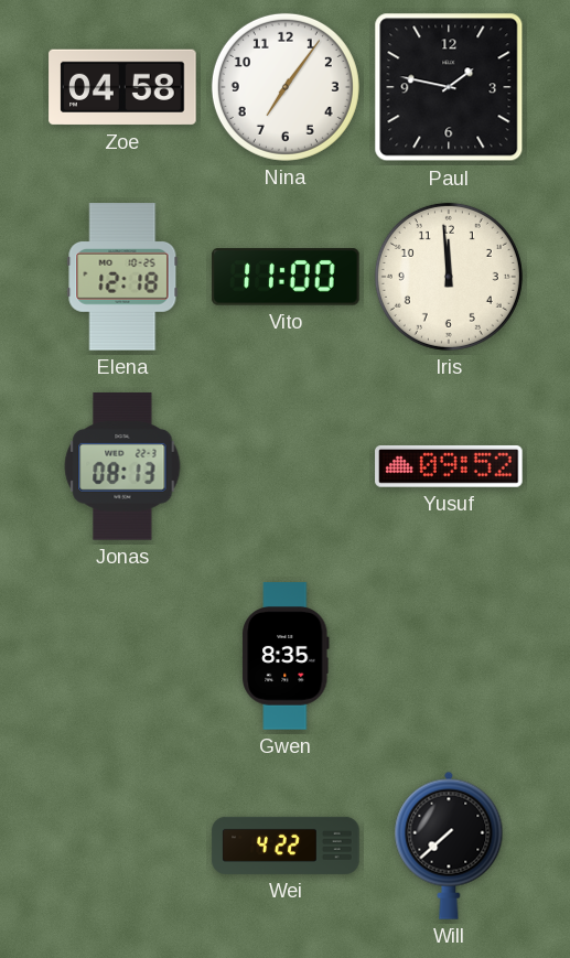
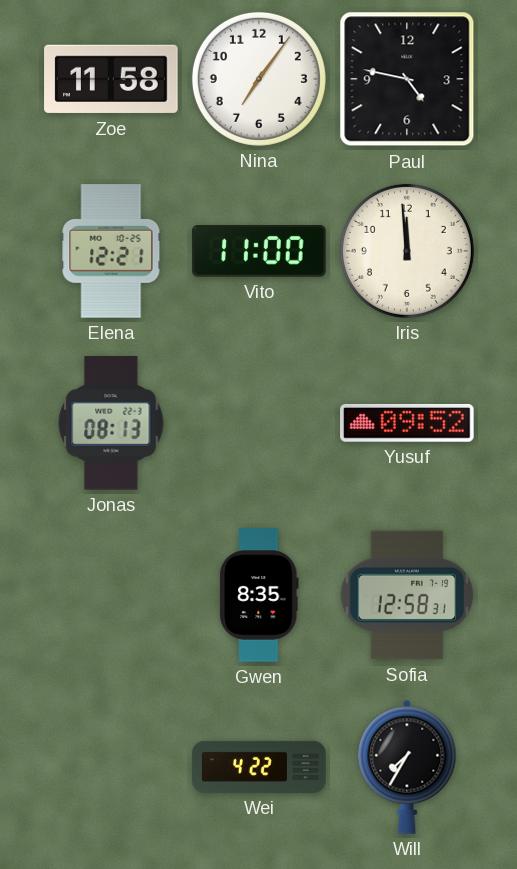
Zoe: 04:58 -> 11:58
Paul: 1:47 -> 4:47
Elena: 12:18 -> 12:21
Sofia: none -> 12:58
Will: 7:38 -> 7:35
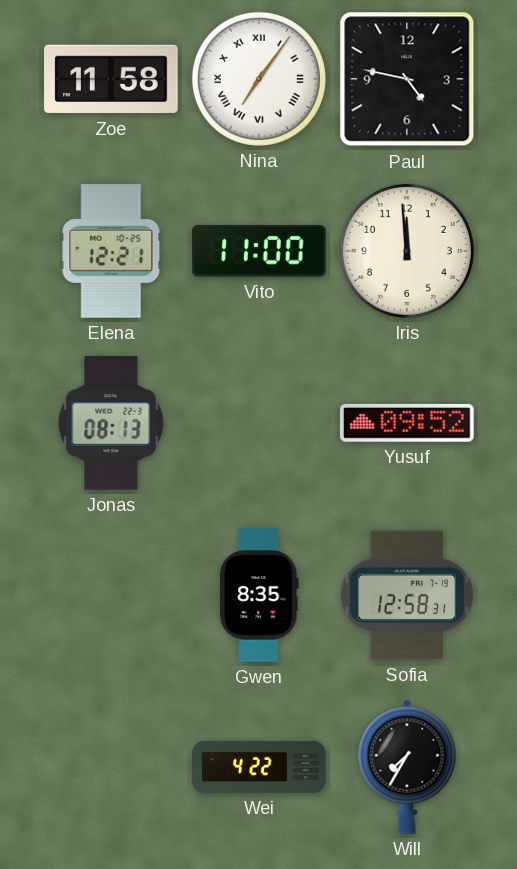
Nina numerals: Arabic -> Roman
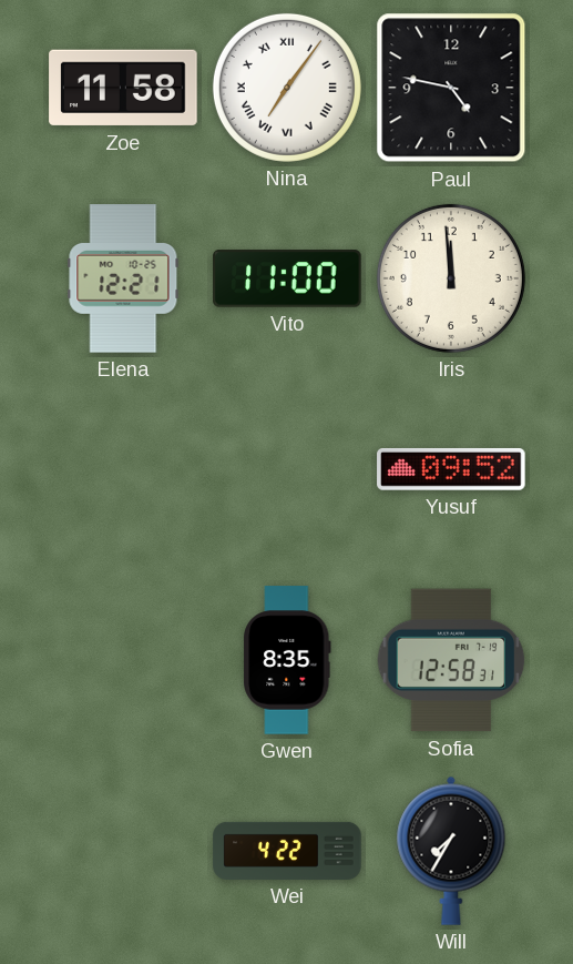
Jonas: 08:13 -> none
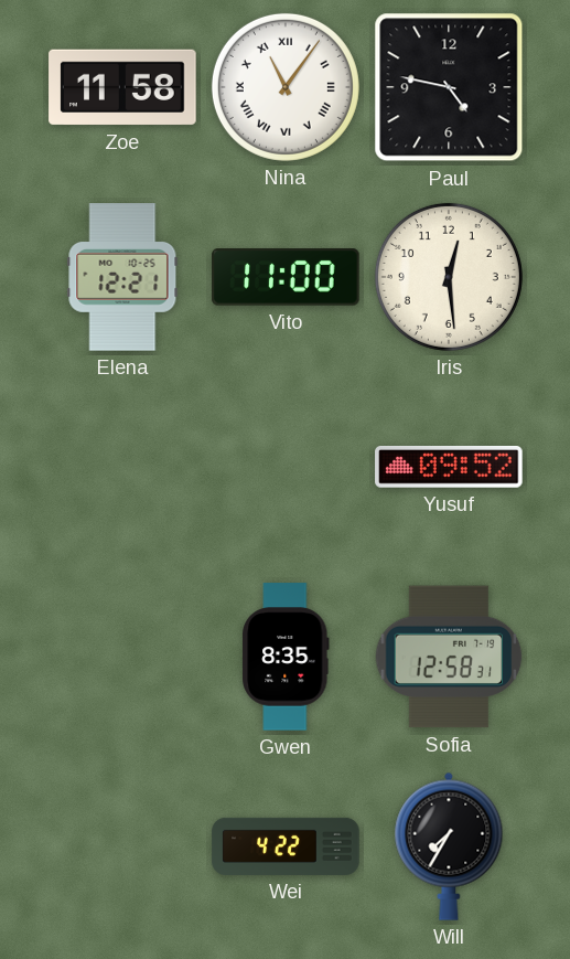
Nina: 7:06 -> 11:06
Iris: 11:59 -> 12:29
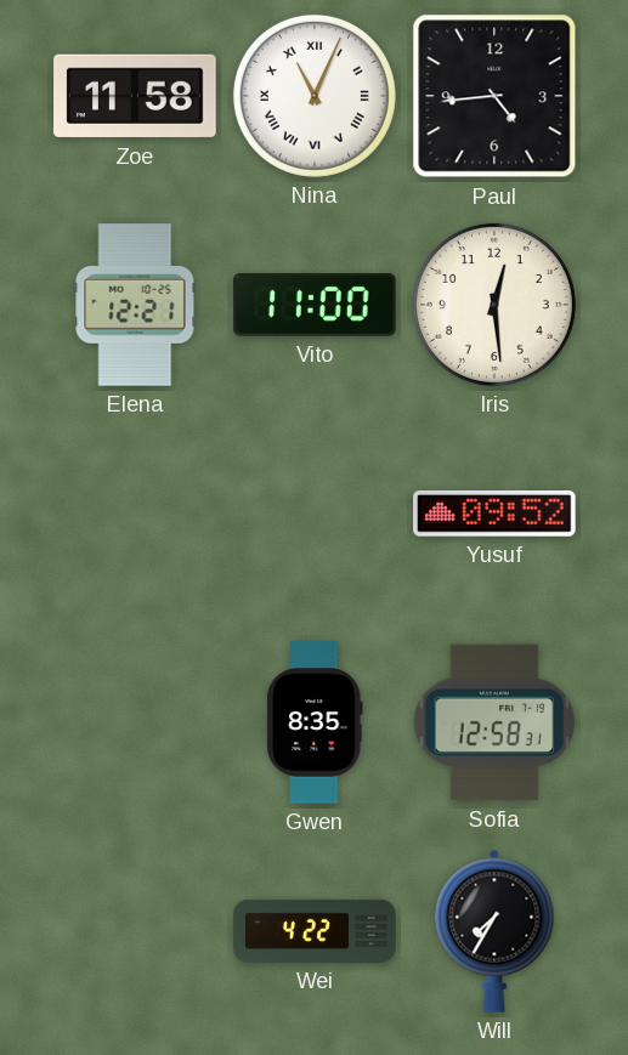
Nina: 11:06 -> 11:04
Paul: 4:47 -> 4:44
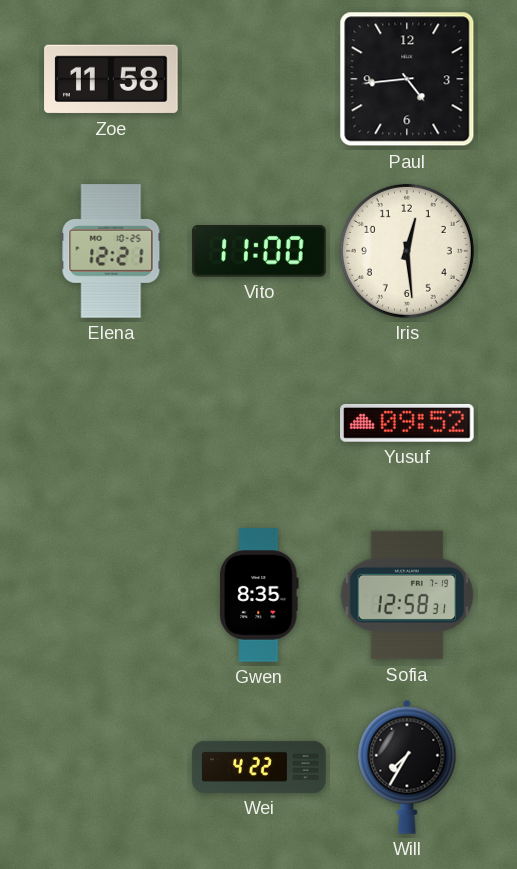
Nina: 11:04 -> none
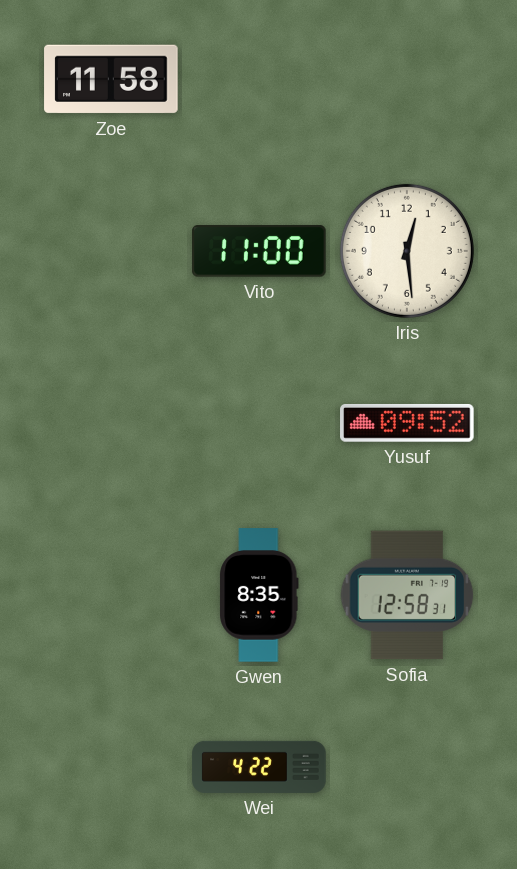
Paul: 4:44 -> none
Elena: 12:21 -> none
Will: 7:35 -> none
